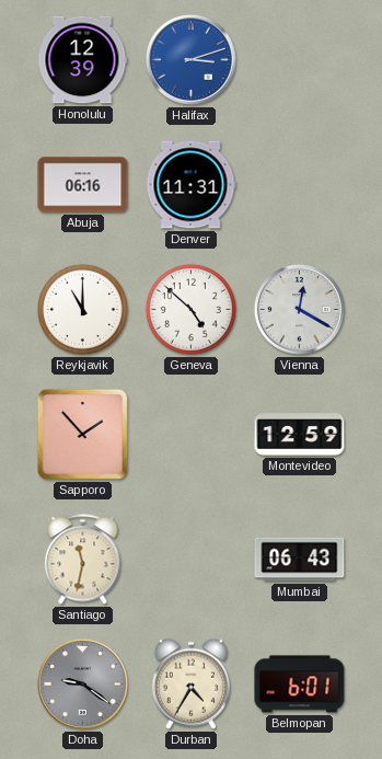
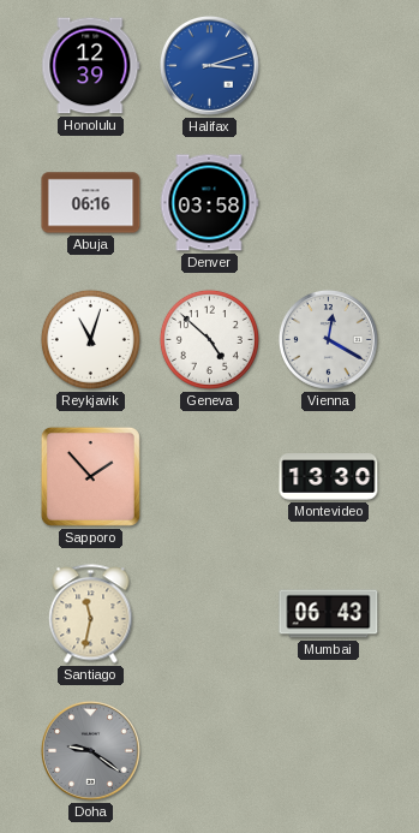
Denver: 11:31 -> 03:58
Reykjavik: 11:00 -> 11:03
Montevideo: 12:59 -> 13:30
Durban: 4:35 -> none
Belmopan: 6:01 -> none
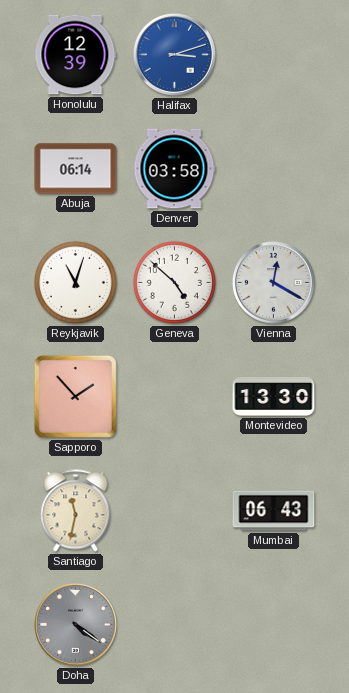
Abuja: 06:16 -> 06:14
Doha: 9:21 -> 4:21
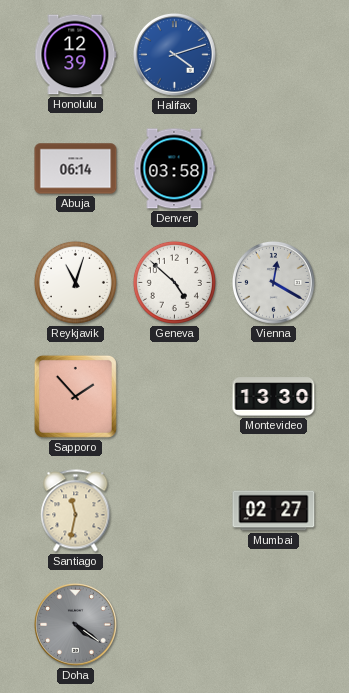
Halifax: 3:12 -> 4:12
Mumbai: 06:43 -> 02:27
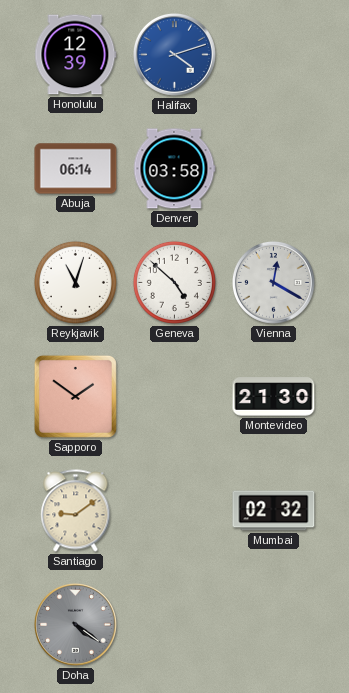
Sapporo: 1:53 -> 1:51
Montevideo: 13:30 -> 21:30
Santiago: 11:32 -> 9:09
Mumbai: 02:27 -> 02:32
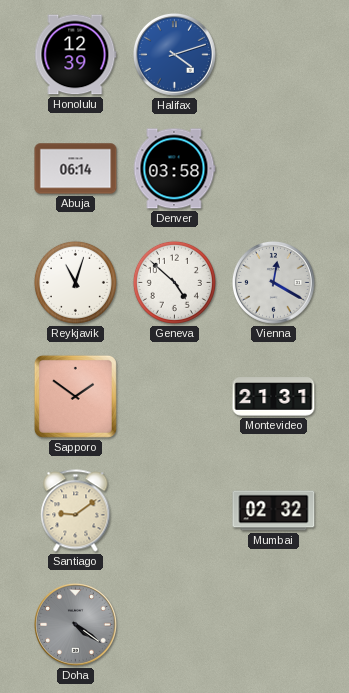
Montevideo: 21:30 -> 21:31
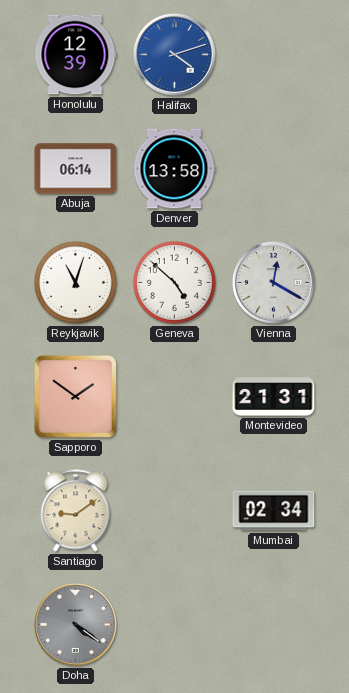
Denver: 03:58 -> 13:58
Mumbai: 02:32 -> 02:34
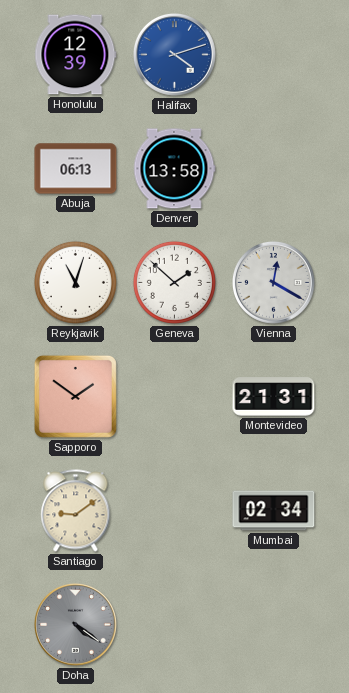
Abuja: 06:14 -> 06:13
Geneva: 4:52 -> 1:52
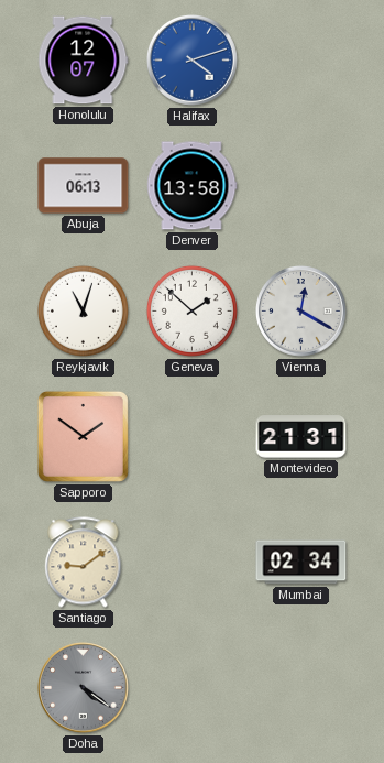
Honolulu: 12:39 -> 12:07
